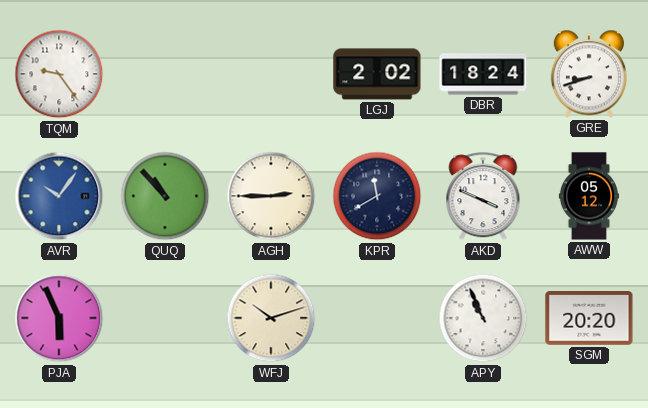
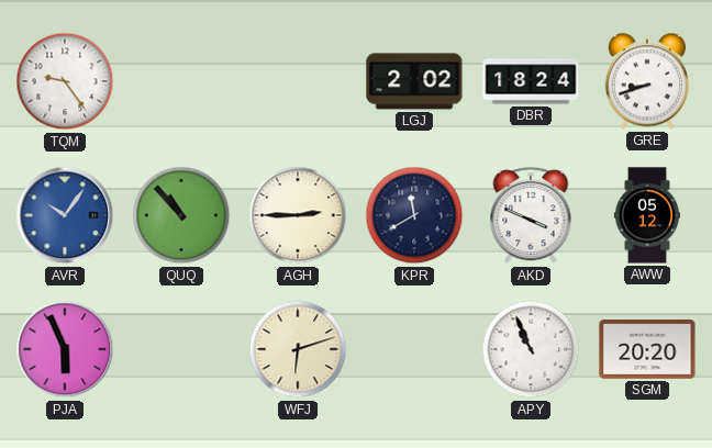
WFJ: 10:12 -> 6:12
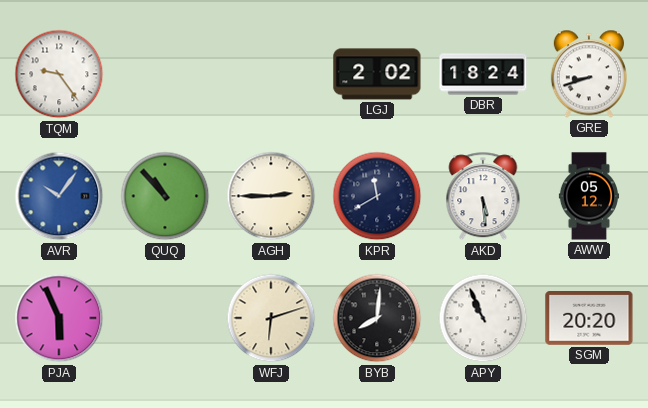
AKD: 3:49 -> 5:29
BYB: none -> 8:01
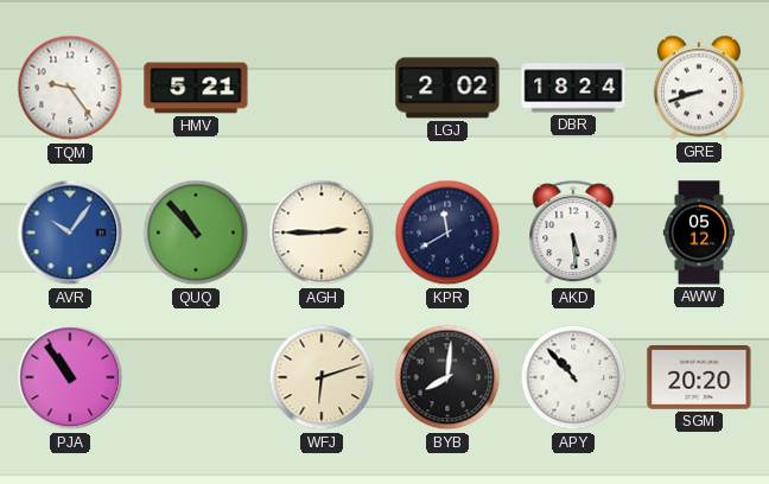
HMV: none -> 5:21
PJA: 5:56 -> 10:54
APY: 10:56 -> 10:53
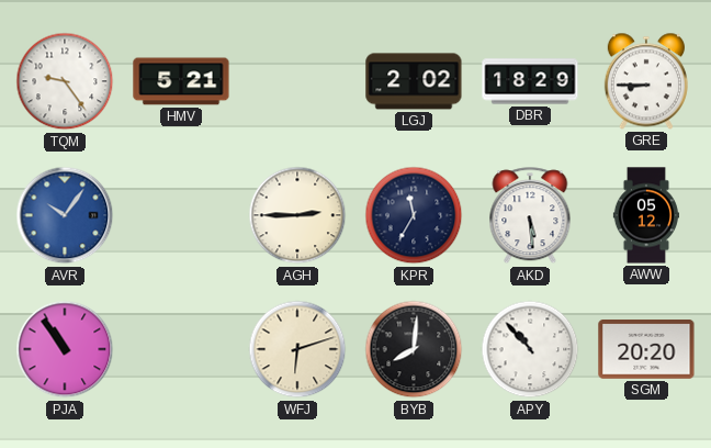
DBR: 18:24 -> 18:29
GRE: 8:42 -> 8:45
QUQ: 10:53 -> none
KPR: 11:40 -> 11:35
